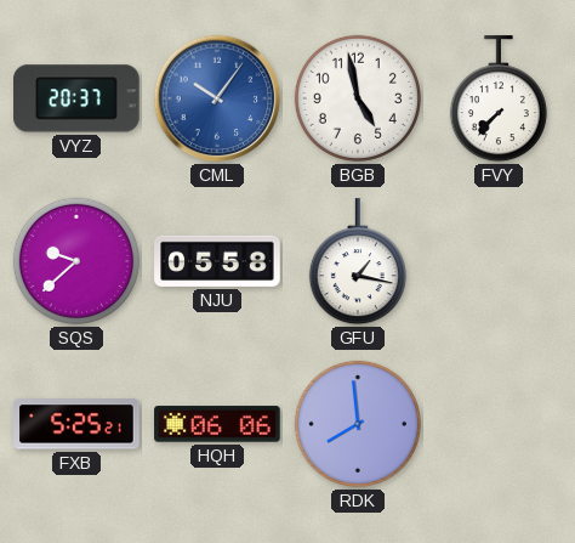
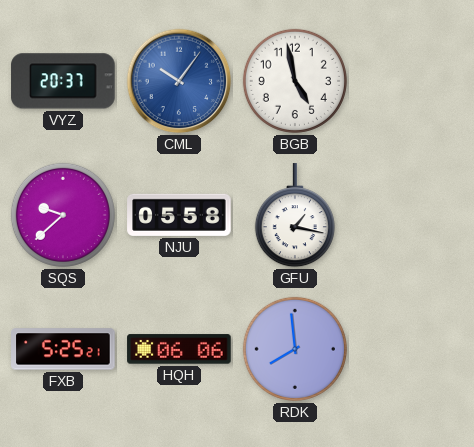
FVY: 7:37 -> none
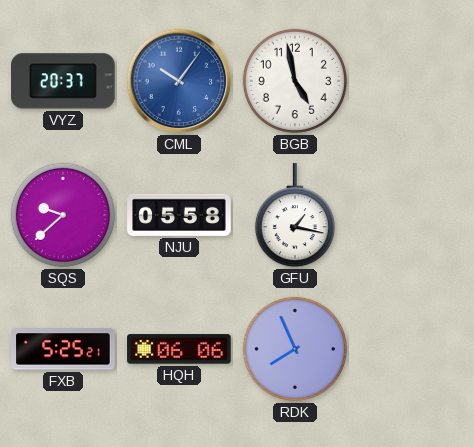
RDK: 7:59 -> 7:56
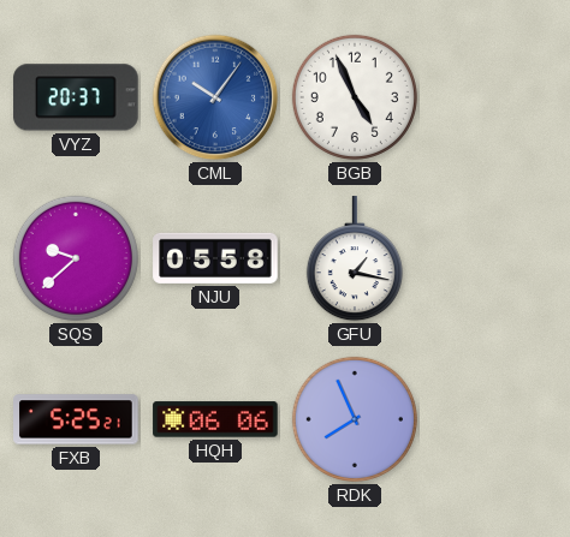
BGB: 4:58 -> 4:56
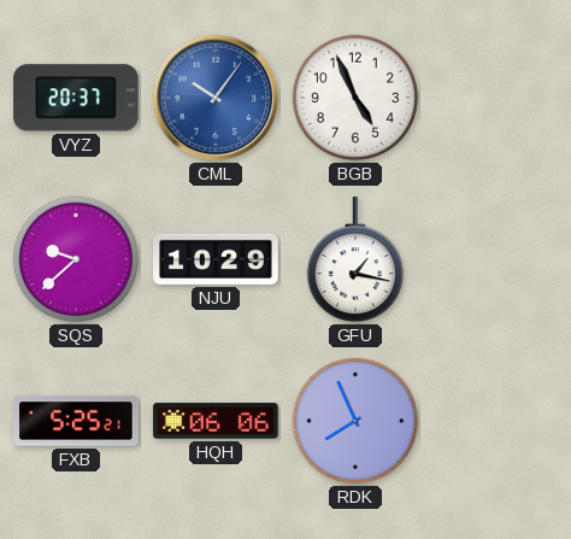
NJU: 05:58 -> 10:29
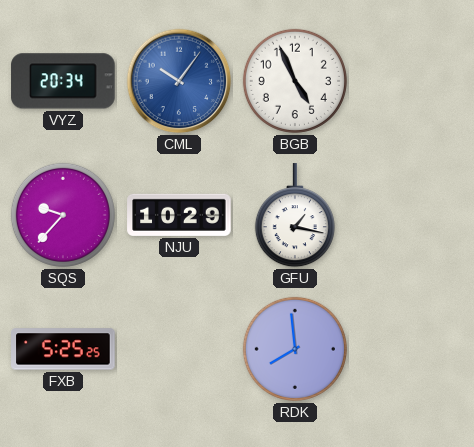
VYZ: 20:37 -> 20:34
SQS: 9:38 -> 9:37
FXB: 5:25:21 -> 5:25:25
HQH: 06:06 -> none
RDK: 7:56 -> 7:59
